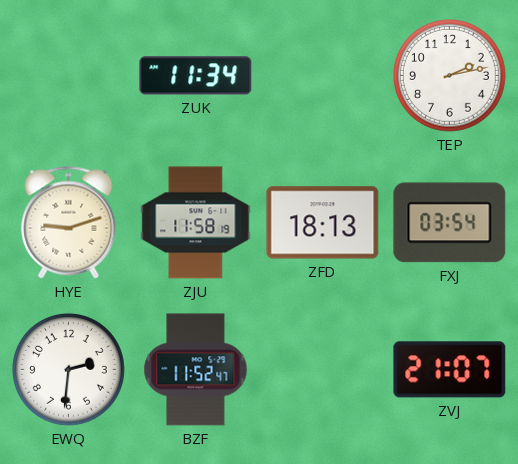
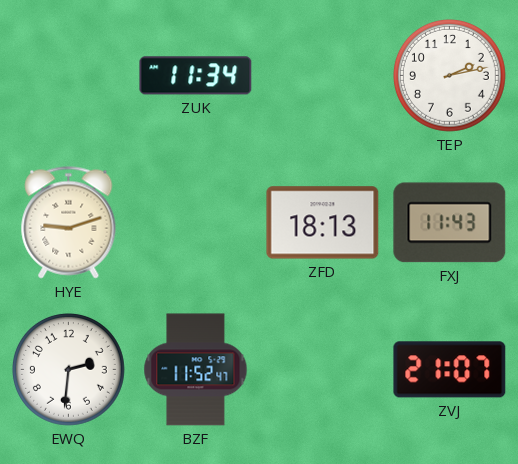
ZJU: 11:58 -> none
FXJ: 03:54 -> 11:43
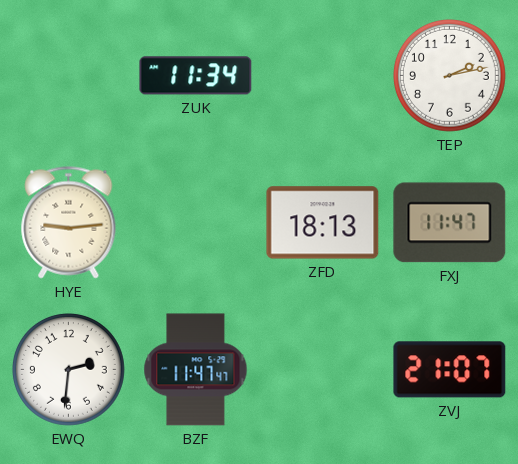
HYE: 9:12 -> 9:14
FXJ: 11:43 -> 11:47
BZF: 11:52 -> 11:47
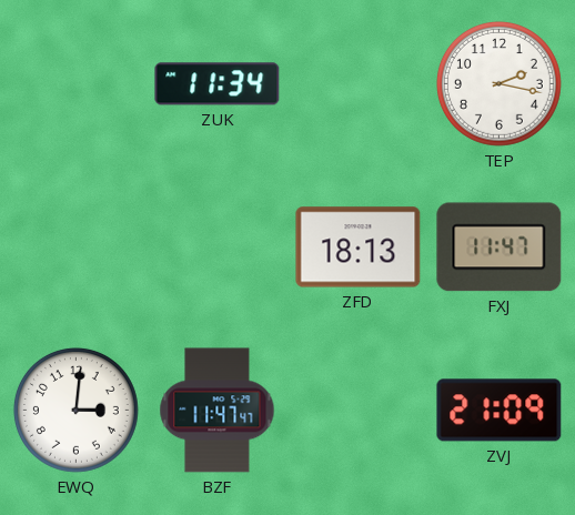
TEP: 2:13 -> 2:17
HYE: 9:14 -> none
EWQ: 2:31 -> 3:01
ZVJ: 21:07 -> 21:09
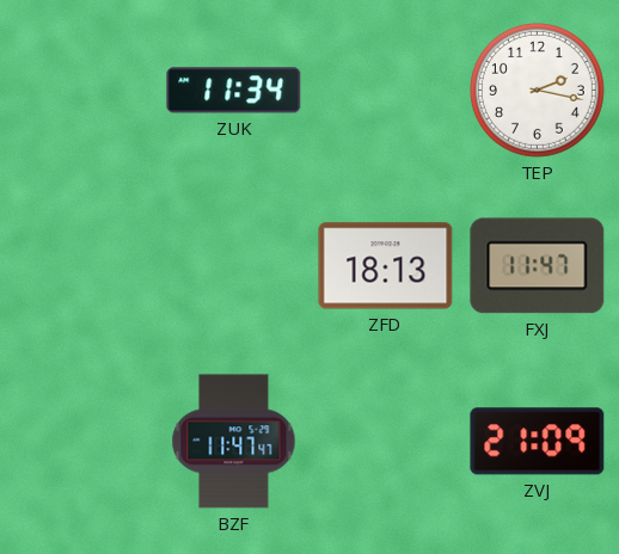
EWQ: 3:01 -> none
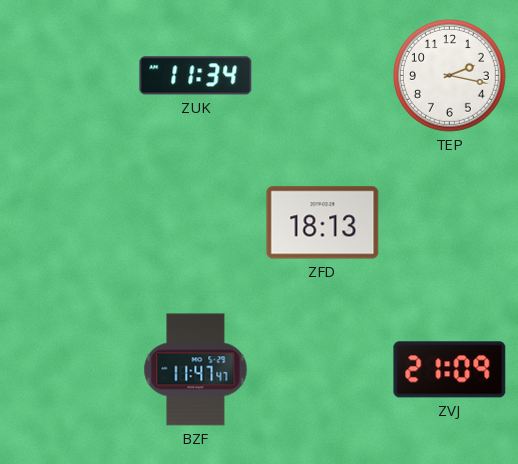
FXJ: 11:47 -> none
